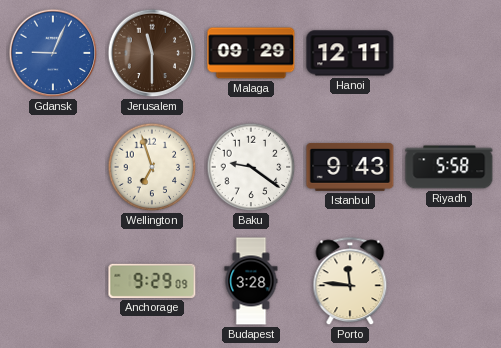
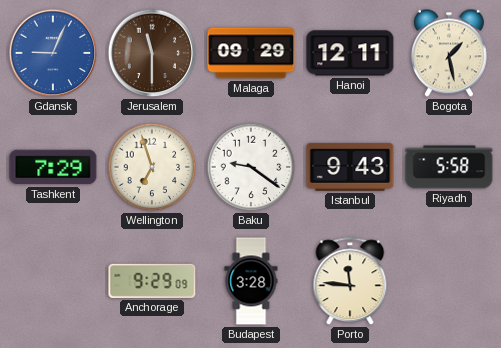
Bogota: none -> 1:28
Tashkent: none -> 7:29
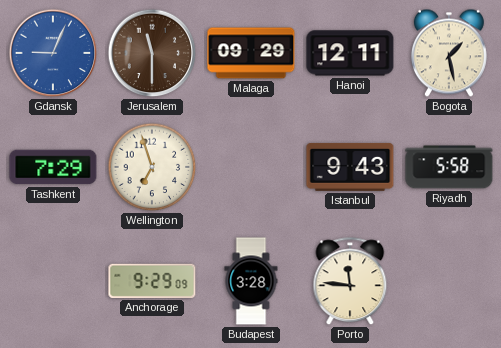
Baku: 9:21 -> none
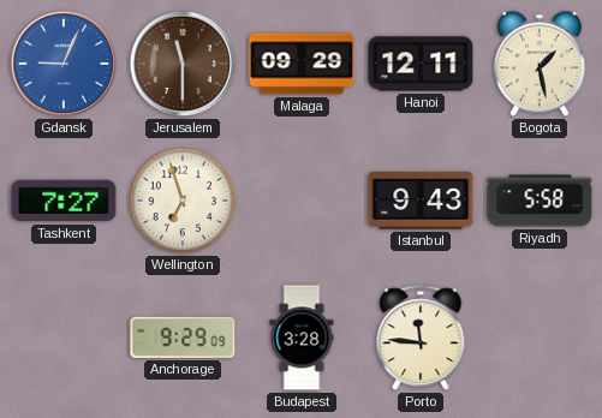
Tashkent: 7:29 -> 7:27
